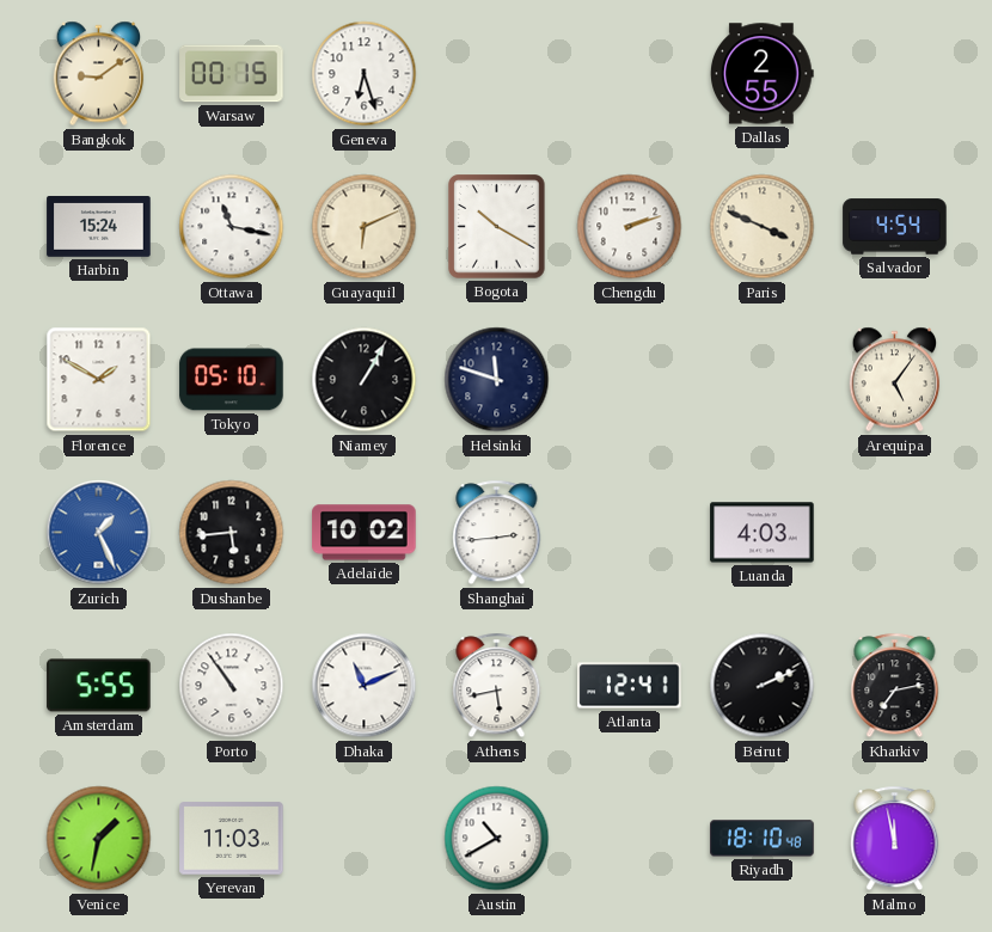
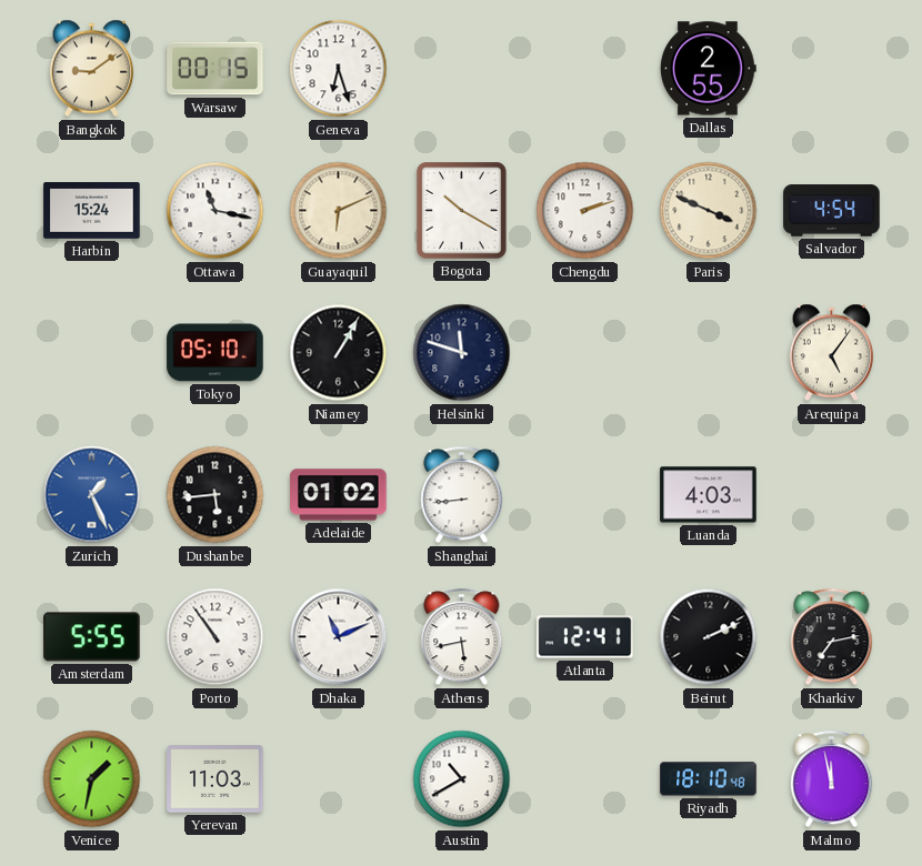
Florence: 1:50 -> none
Adelaide: 10:02 -> 01:02
Shanghai: 2:44 -> 8:44
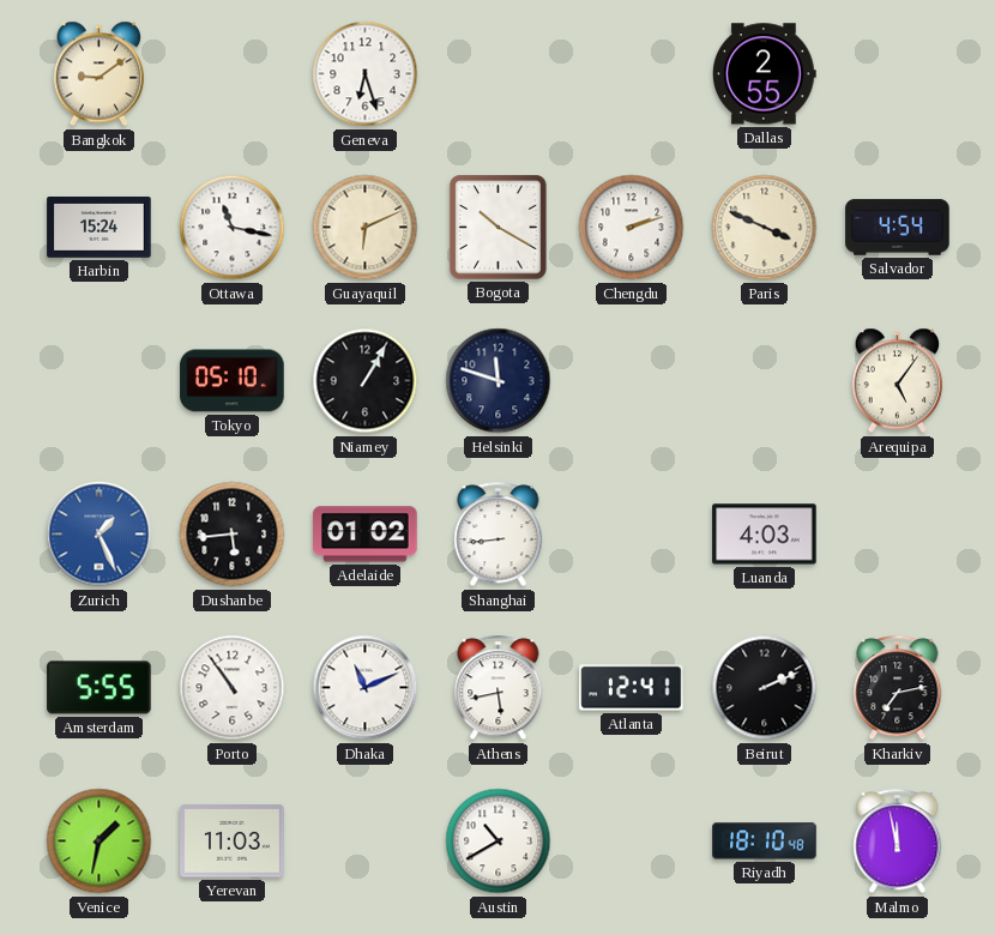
Warsaw: 00:15 -> none
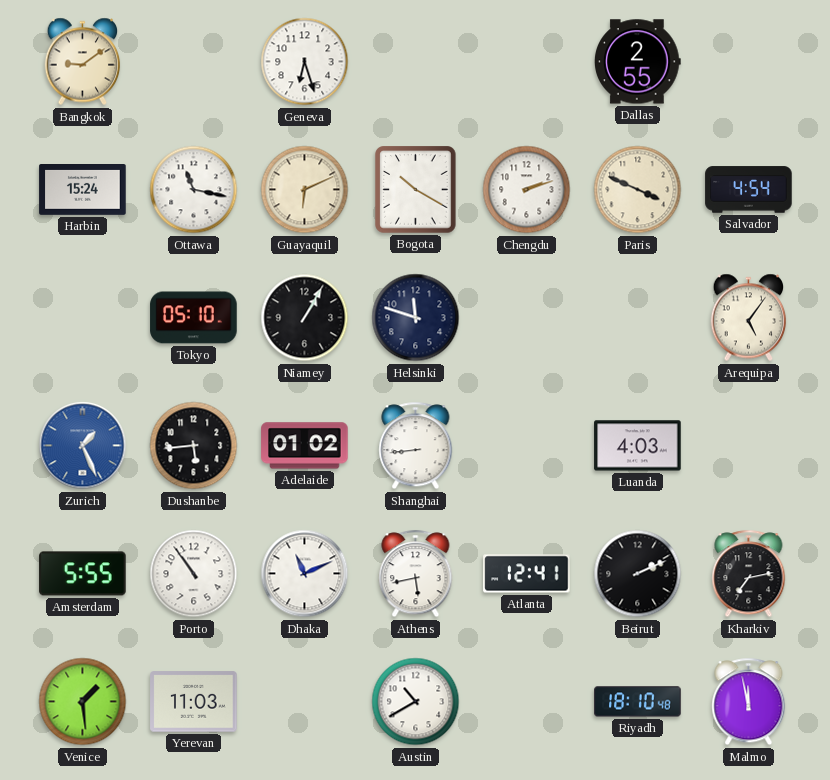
Venice: 1:32 -> 1:29
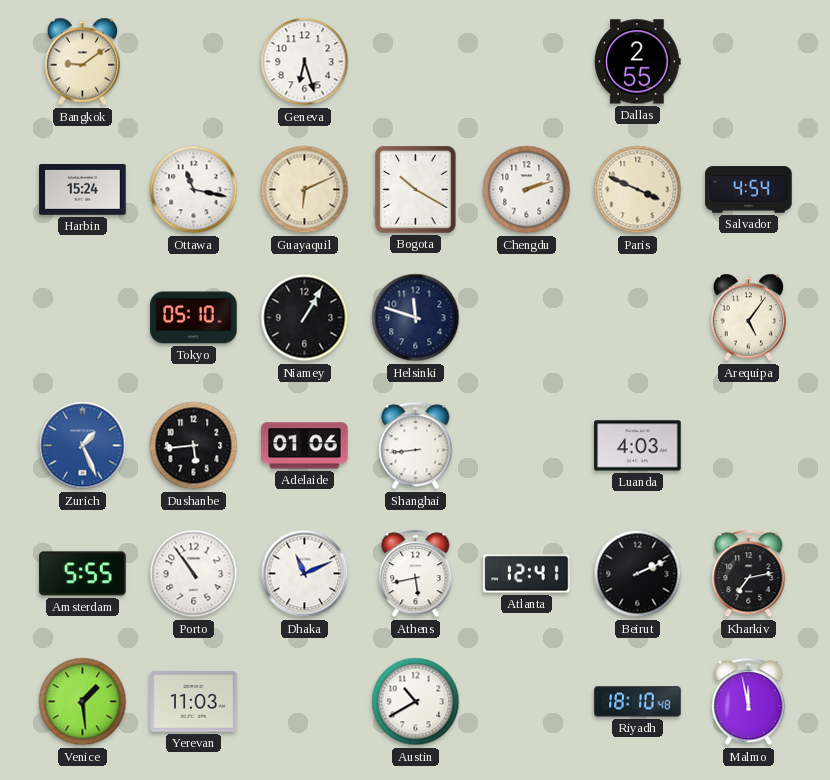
Adelaide: 01:02 -> 01:06
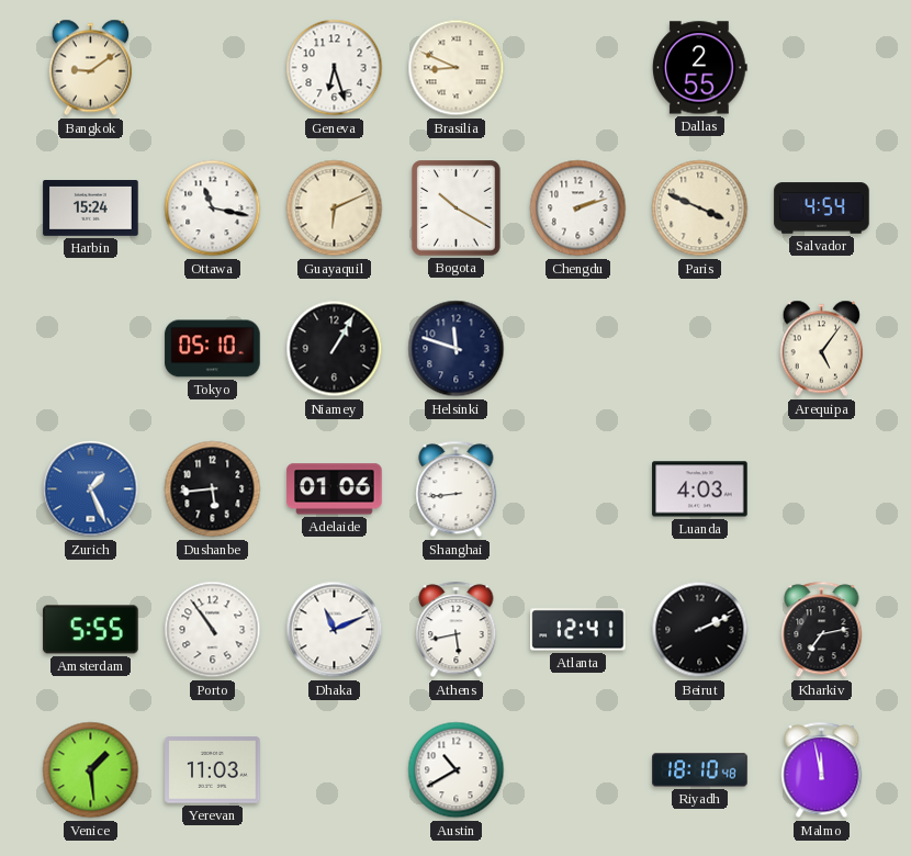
Brasilia: none -> 8:49
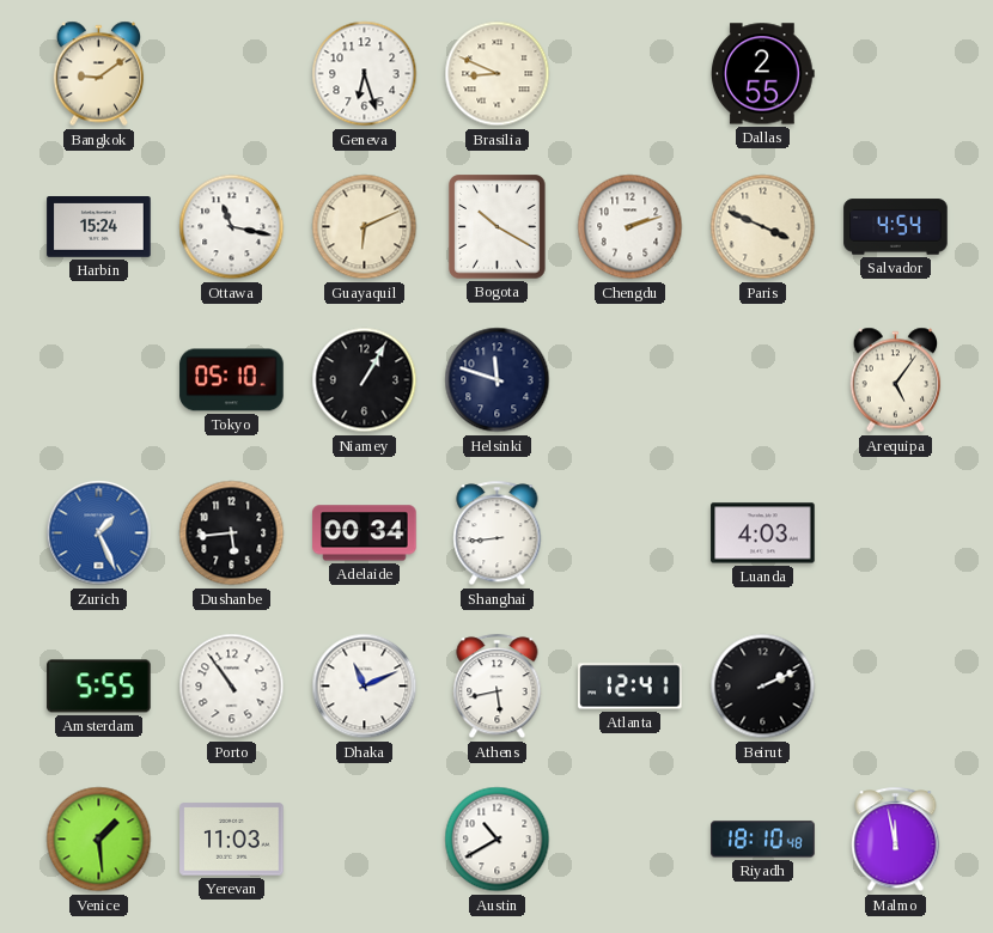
Adelaide: 01:06 -> 00:34
Kharkiv: 7:13 -> none
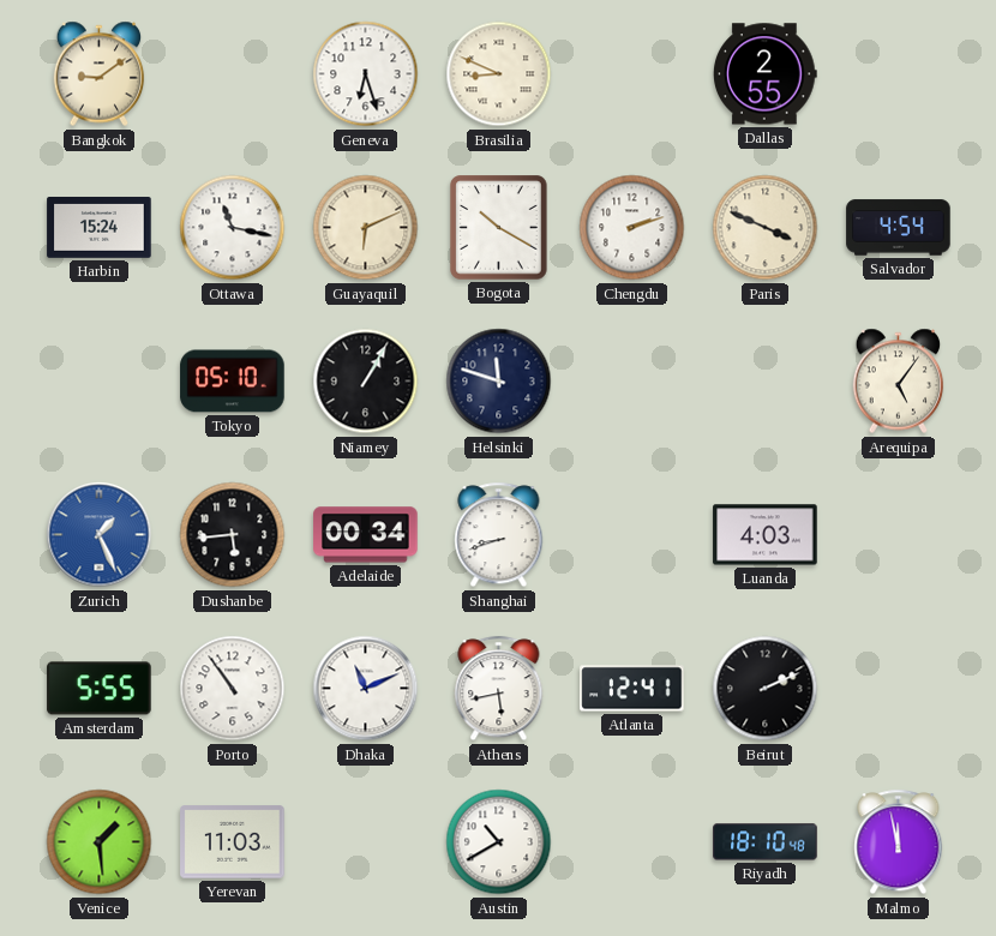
Shanghai: 8:44 -> 8:42
